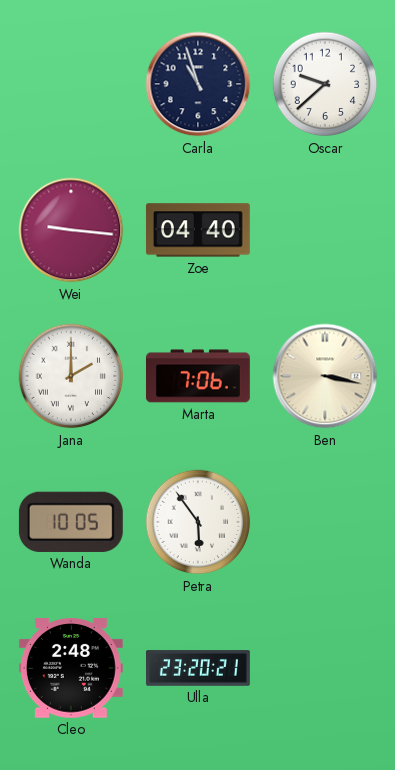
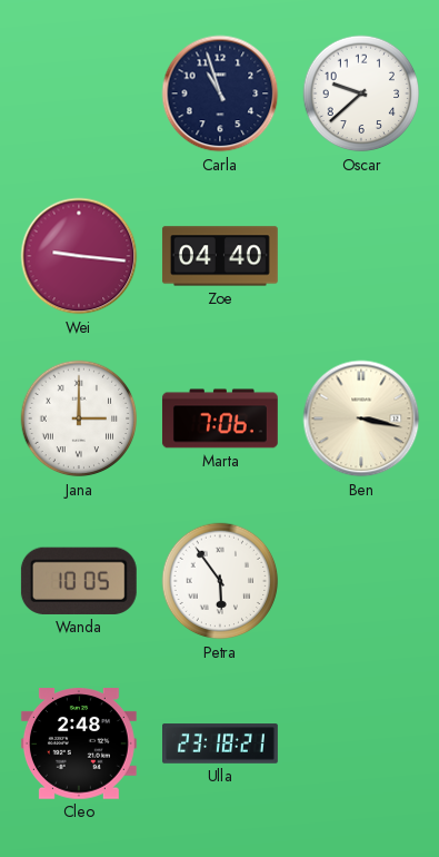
Jana: 2:00 -> 3:00
Ulla: 23:20 -> 23:18
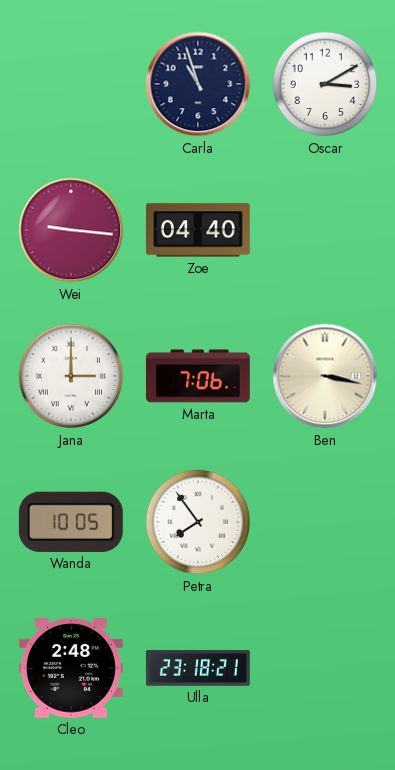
Oscar: 9:38 -> 3:10
Petra: 5:54 -> 7:54
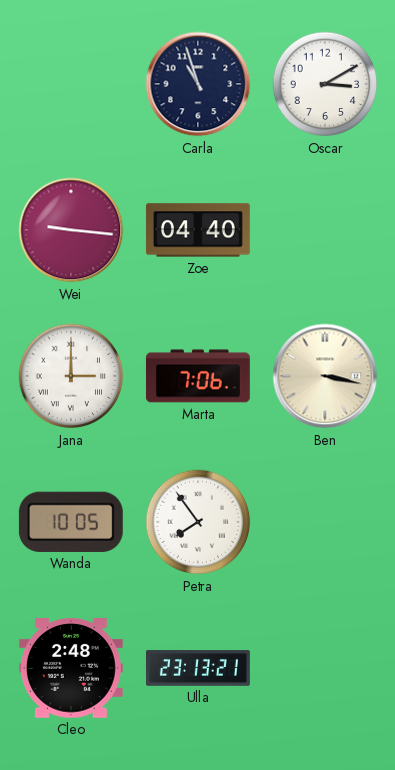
Ulla: 23:18 -> 23:13
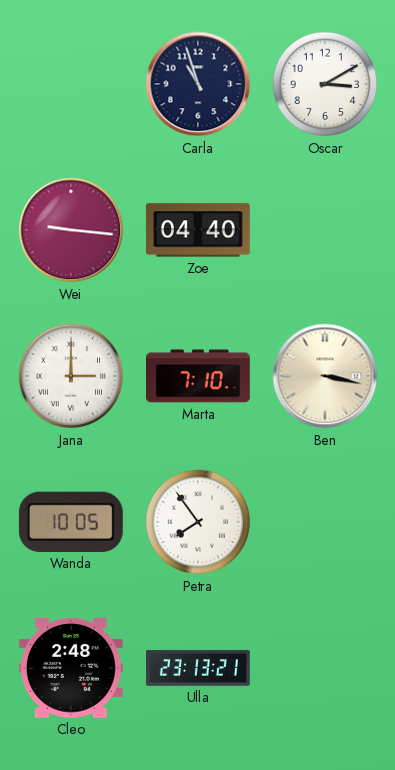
Marta: 7:06 -> 7:10
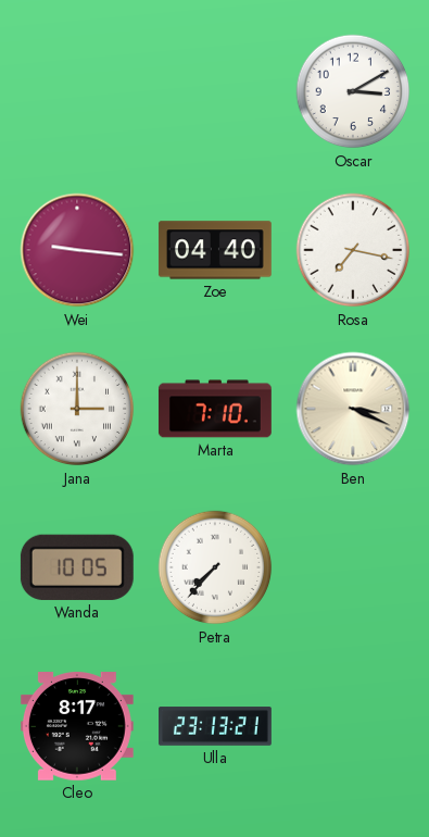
Carla: 10:57 -> none
Rosa: none -> 7:17
Ben: 3:17 -> 3:19
Petra: 7:54 -> 7:37
Cleo: 2:48 -> 8:17
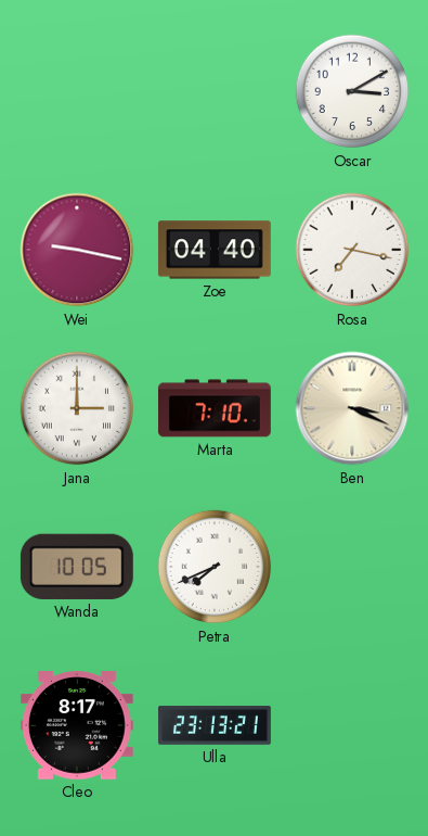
Wei: 9:16 -> 9:17
Petra: 7:37 -> 7:41
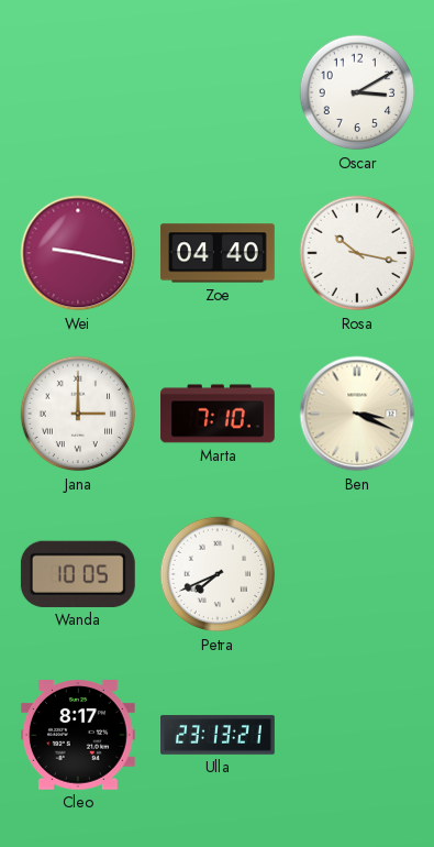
Rosa: 7:17 -> 10:17
